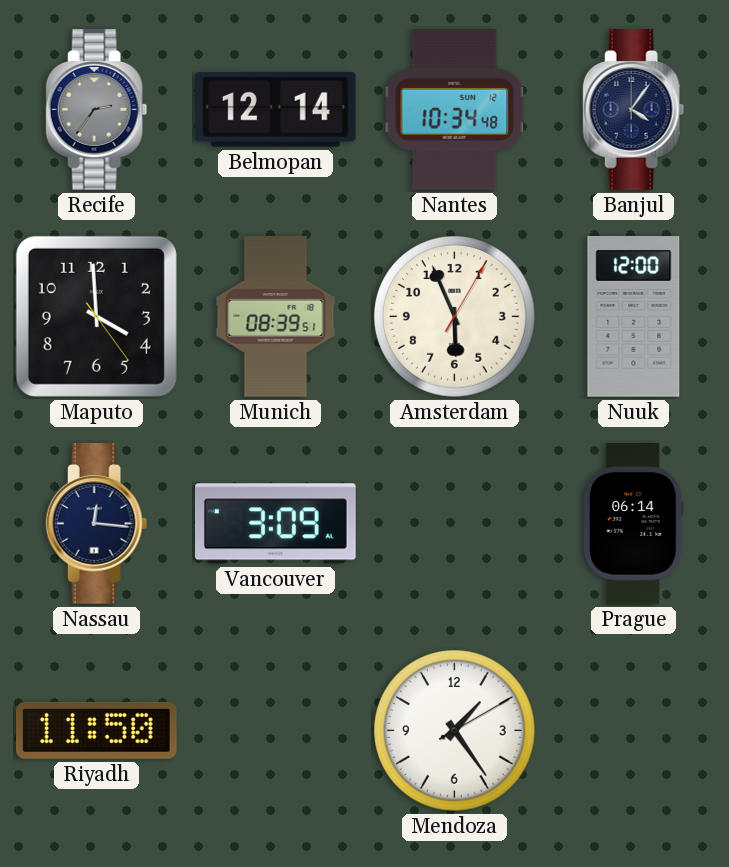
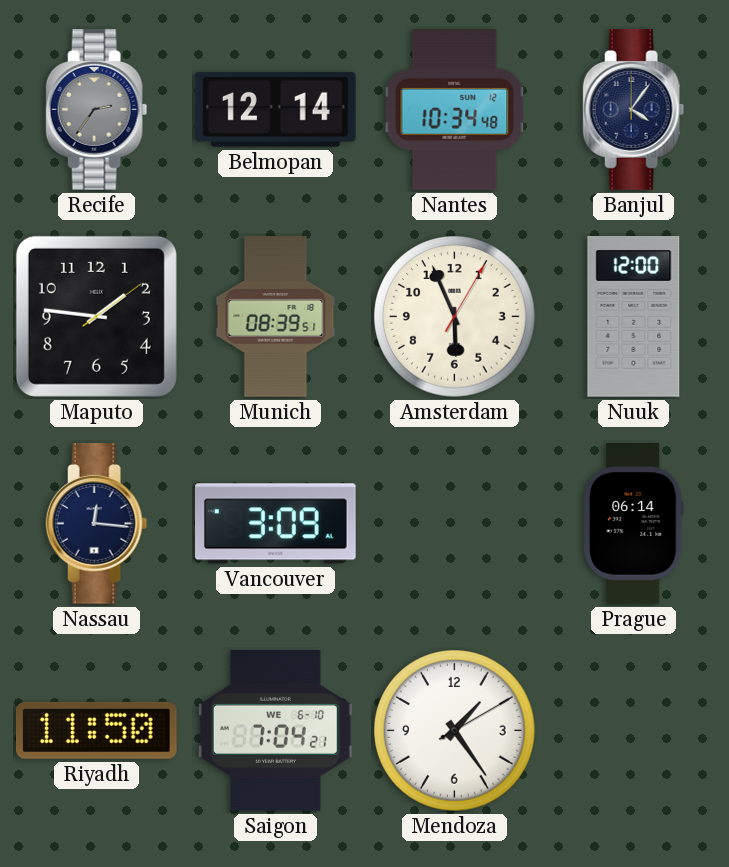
Maputo: 3:59 -> 1:46
Saigon: none -> 7:04
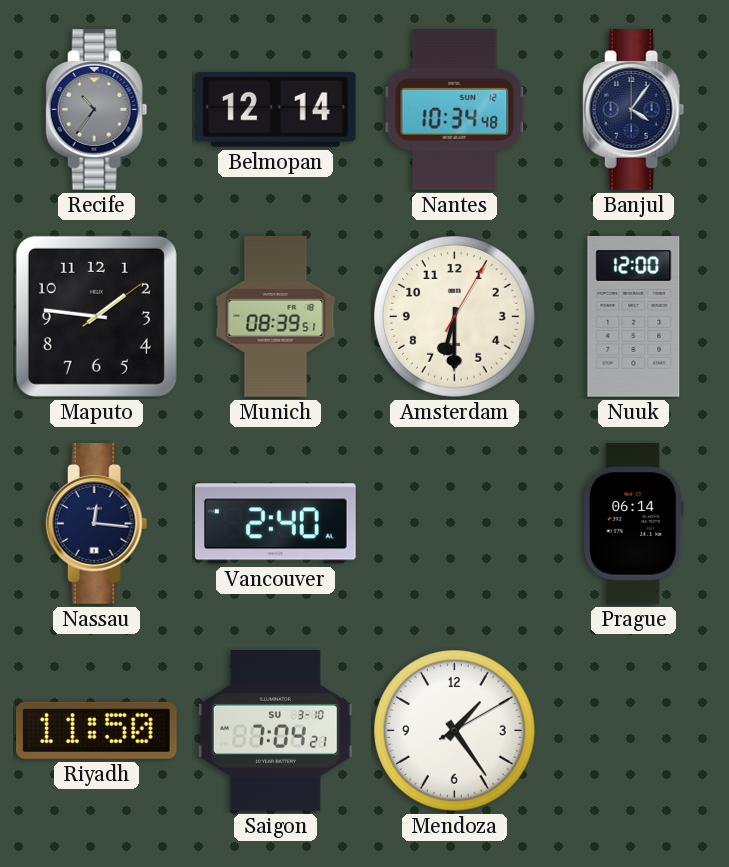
Recife: 2:36 -> 10:36
Amsterdam: 5:56 -> 6:30
Vancouver: 3:09 -> 2:40
Saigon date: WE 6-10 -> SU 3-10
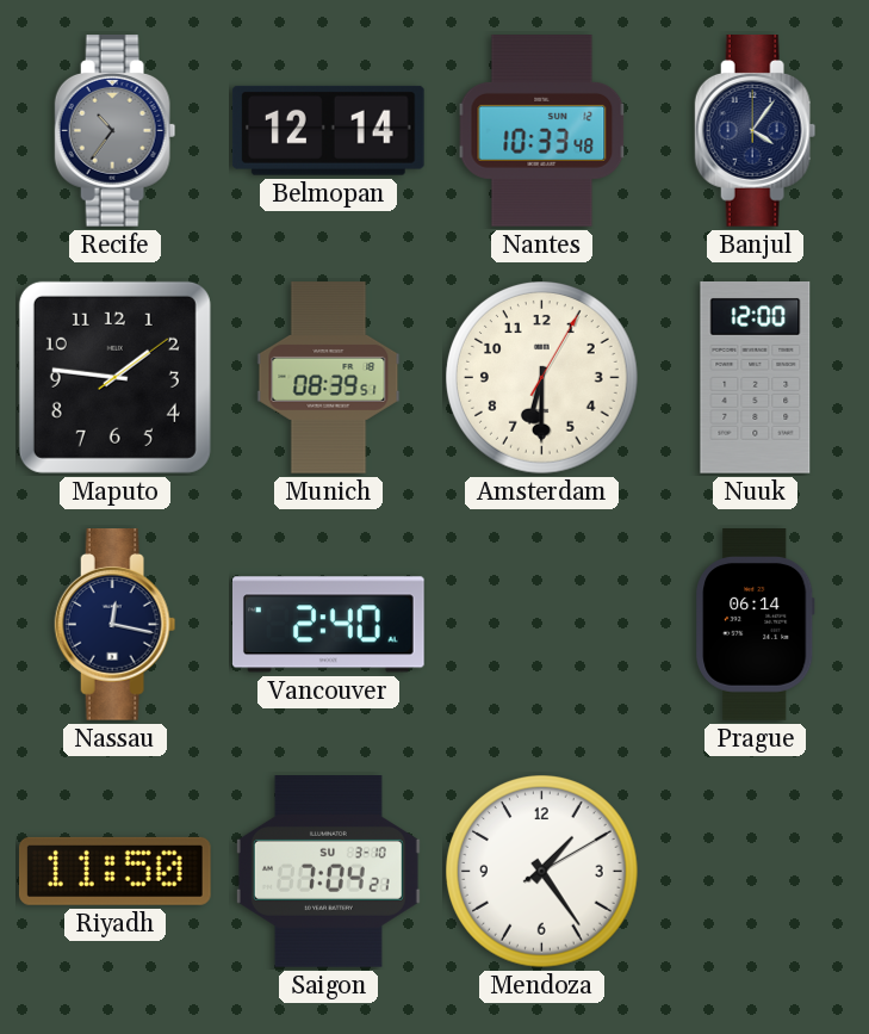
Nantes: 10:34 -> 10:33
Nassau: 12:16 -> 12:17
